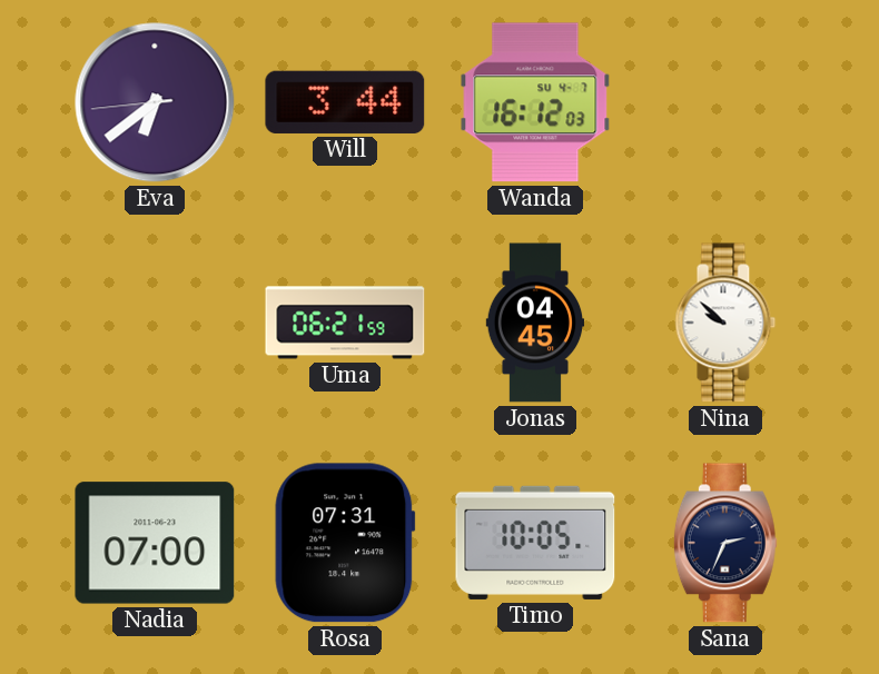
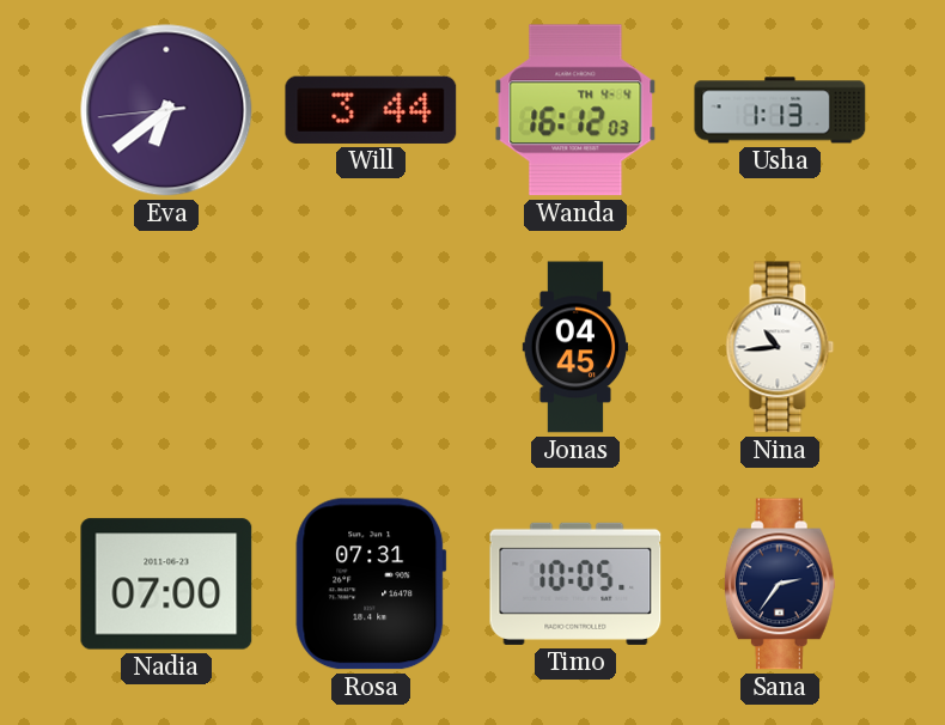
Wanda date: SU 4-7 -> TH 4-4
Usha: none -> 1:13
Uma: 06:21 -> none
Nina: 9:52 -> 10:44
Sana: 2:34 -> 2:36
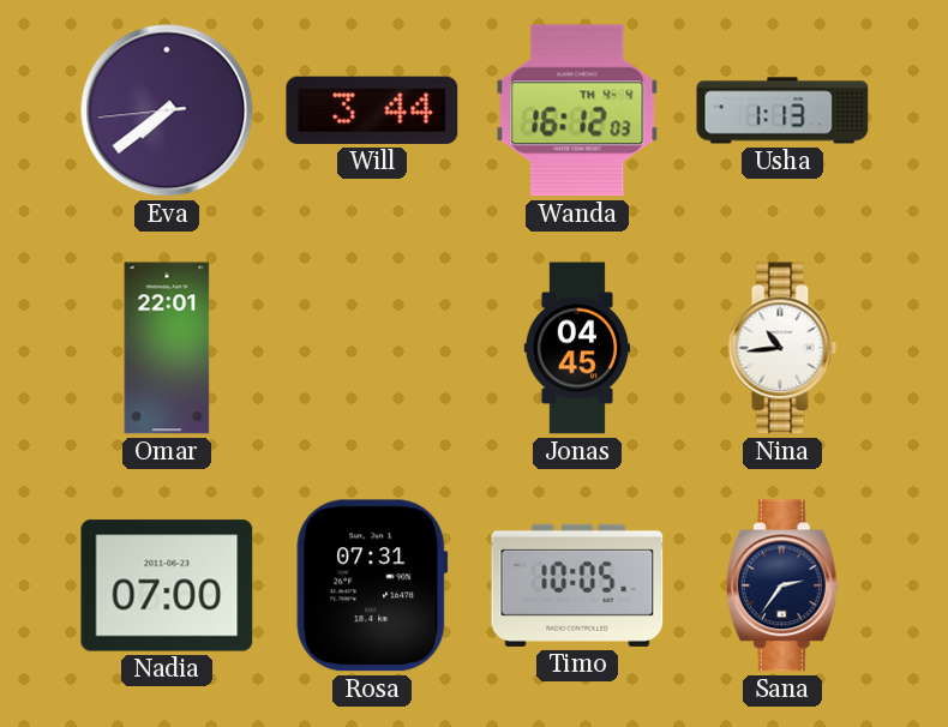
Eva: 6:38 -> 7:38
Omar: none -> 22:01
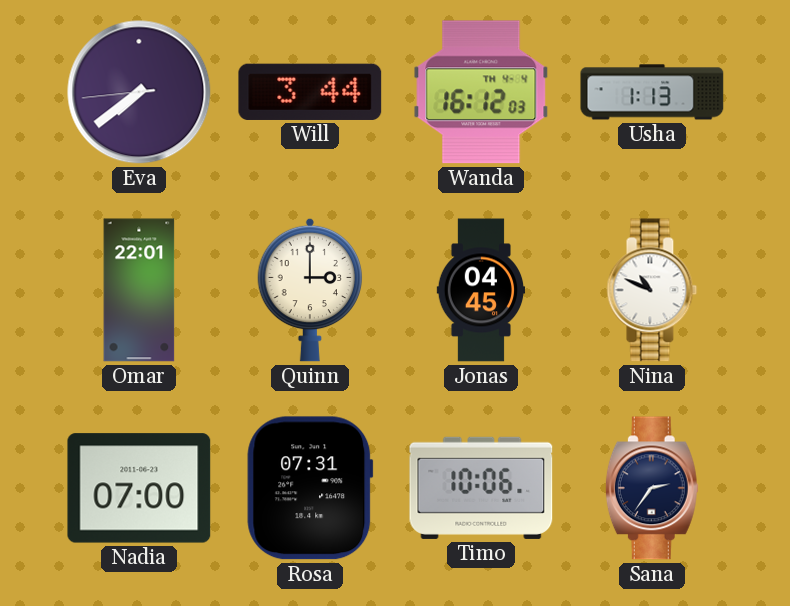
Quinn: none -> 3:00
Nina: 10:44 -> 10:49
Timo: 10:05 -> 10:06
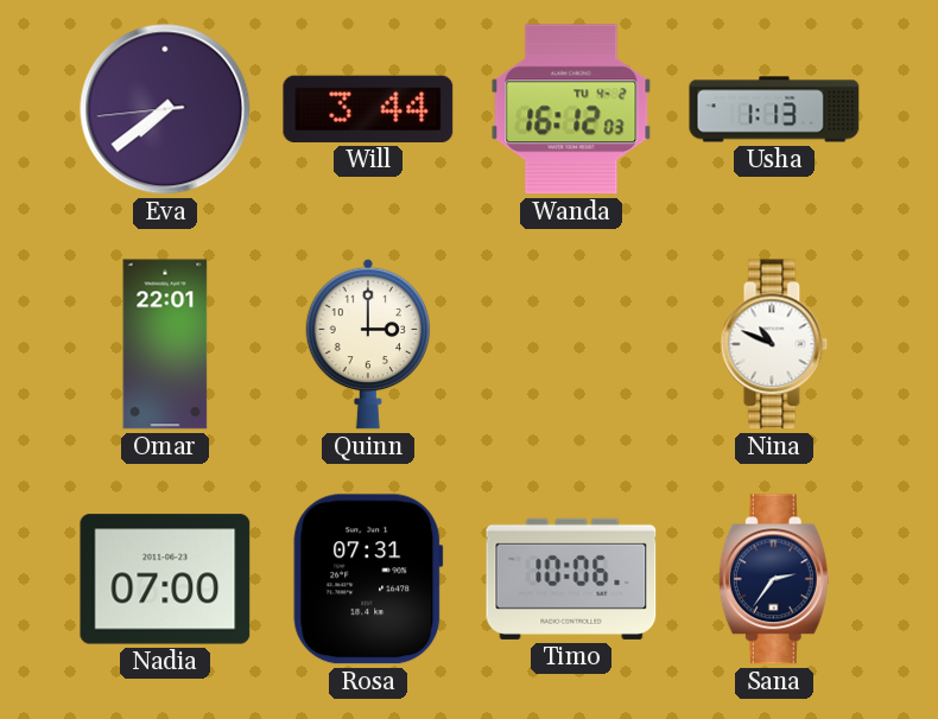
Wanda date: TH 4-4 -> TU 4-2
Jonas: 04:45 -> none
